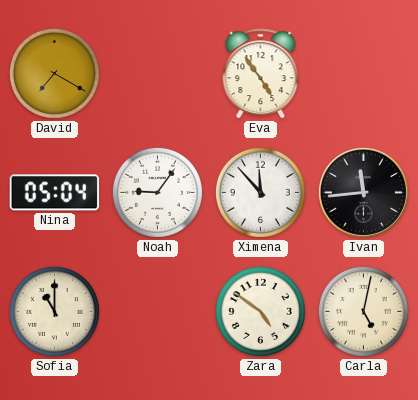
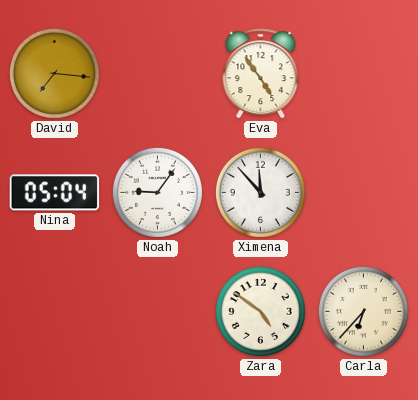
David: 7:20 -> 7:16
Ivan: 11:44 -> none
Sofia: 11:00 -> none
Carla: 5:02 -> 6:37
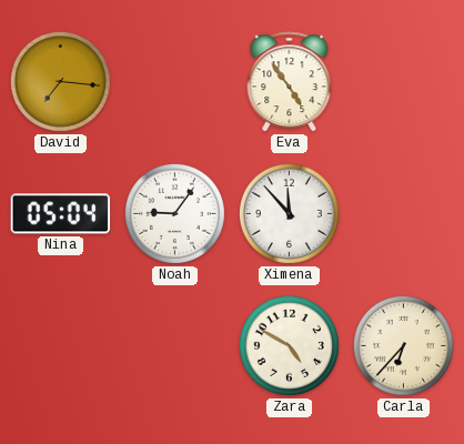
Zara: 4:51 -> 4:50
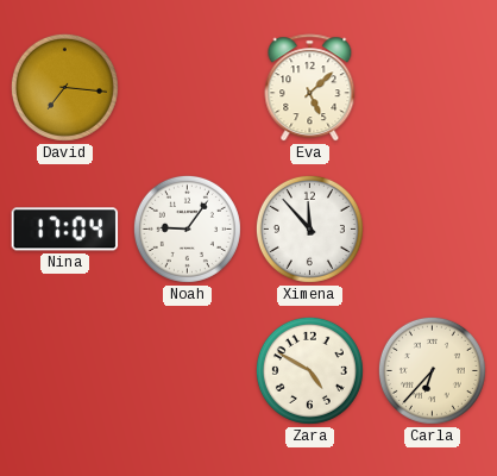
Eva: 4:54 -> 5:08
Nina: 05:04 -> 17:04
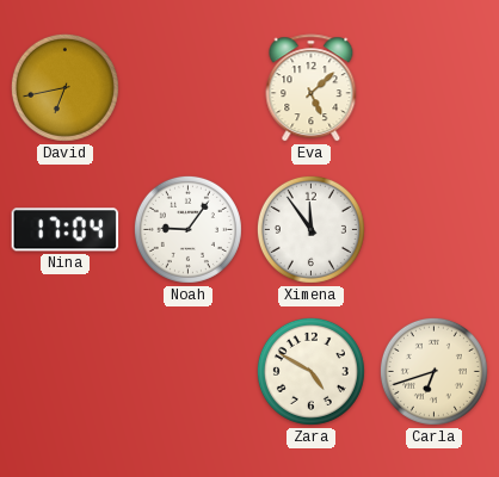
David: 7:16 -> 6:43
Ximena: 11:53 -> 11:54
Carla: 6:37 -> 6:42
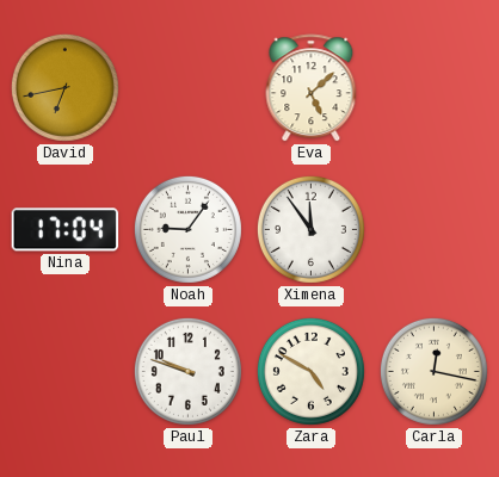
Paul: none -> 9:48
Carla: 6:42 -> 12:17
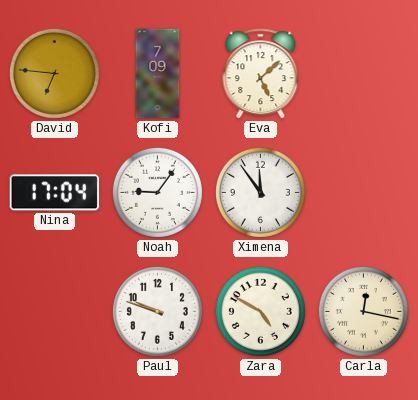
David: 6:43 -> 6:46
Kofi: none -> 7:09
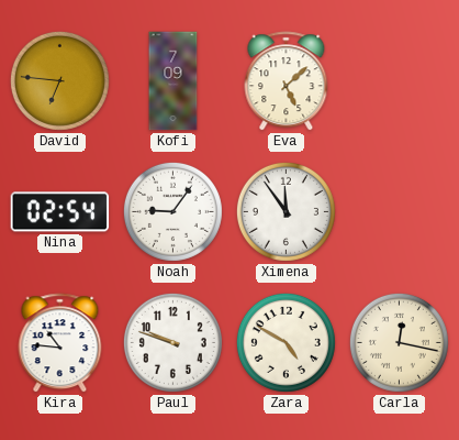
Nina: 17:04 -> 02:54
Kira: none -> 10:46
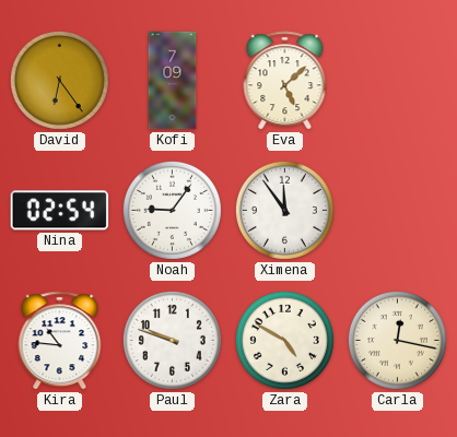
David: 6:46 -> 6:24
